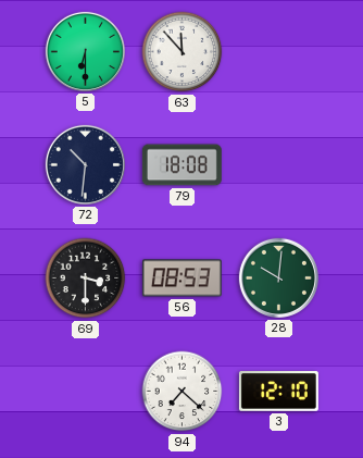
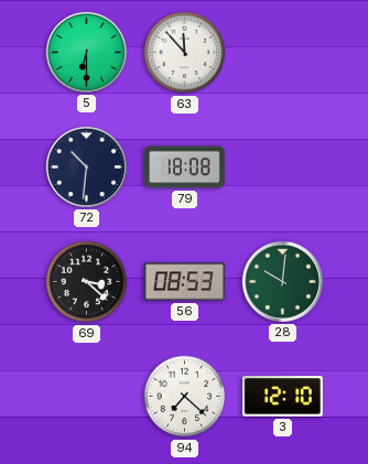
69: 3:30 -> 3:22
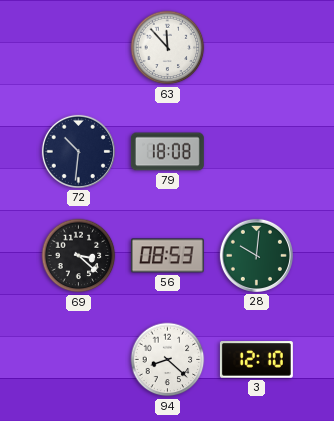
5: 6:30 -> none
94: 7:22 -> 8:22
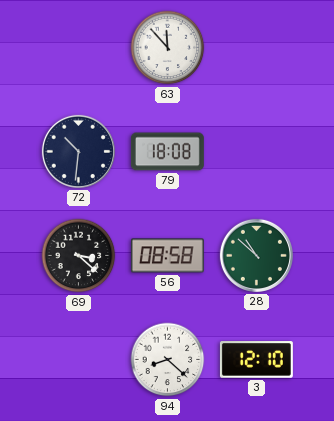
56: 08:53 -> 08:58
28: 10:01 -> 10:52
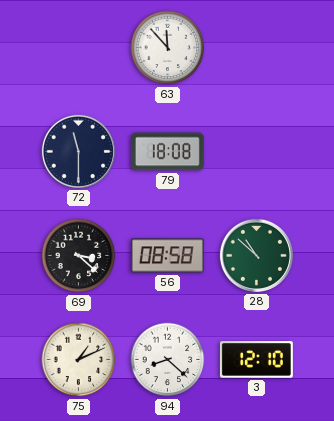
72: 10:31 -> 11:30
75: none -> 1:11
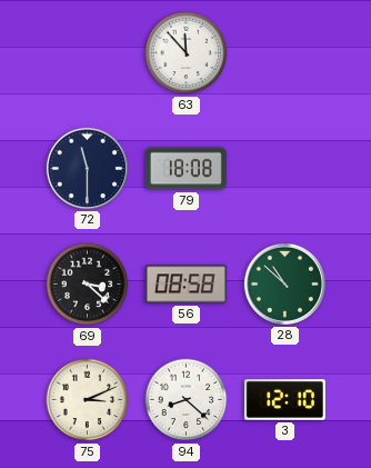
75: 1:11 -> 3:11
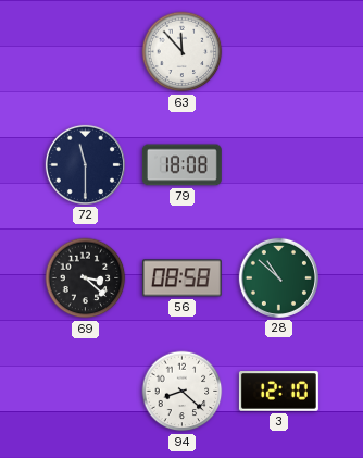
75: 3:11 -> none
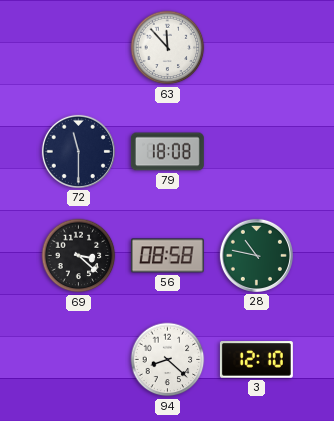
28: 10:52 -> 10:47
